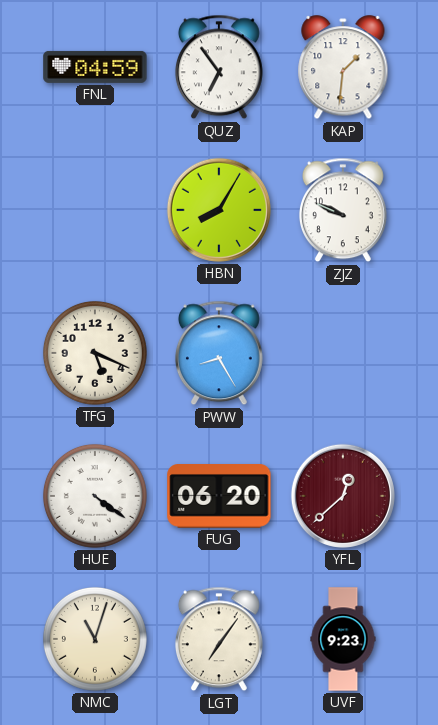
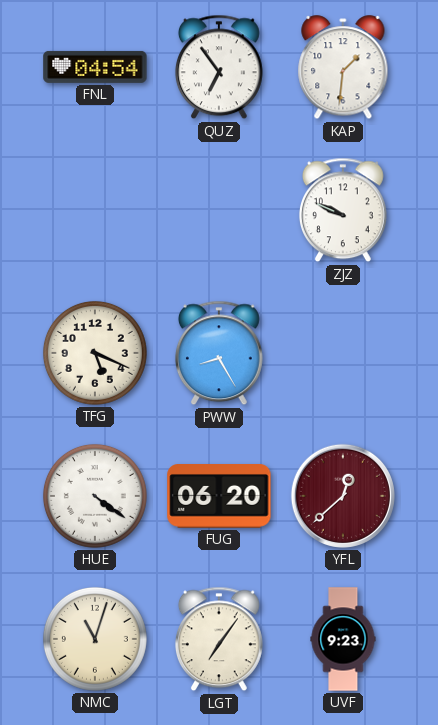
FNL: 04:59 -> 04:54
HBN: 8:05 -> none
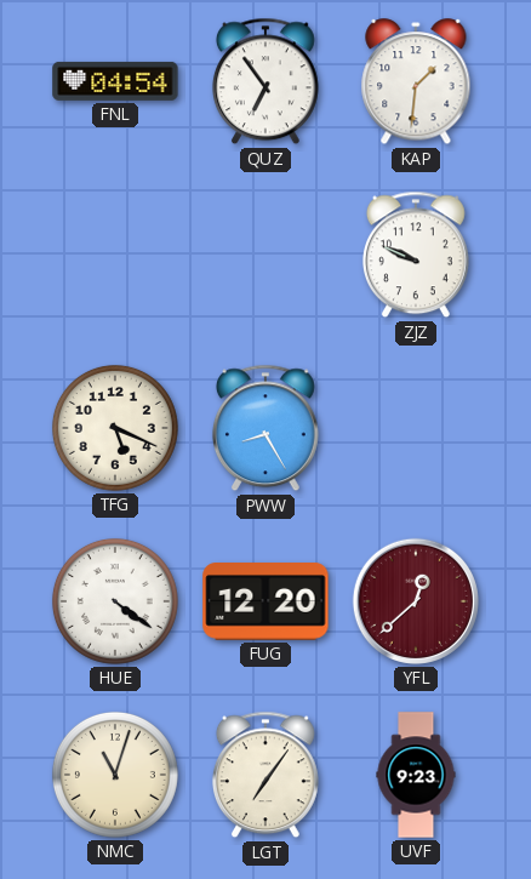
FUG: 06:20 -> 12:20
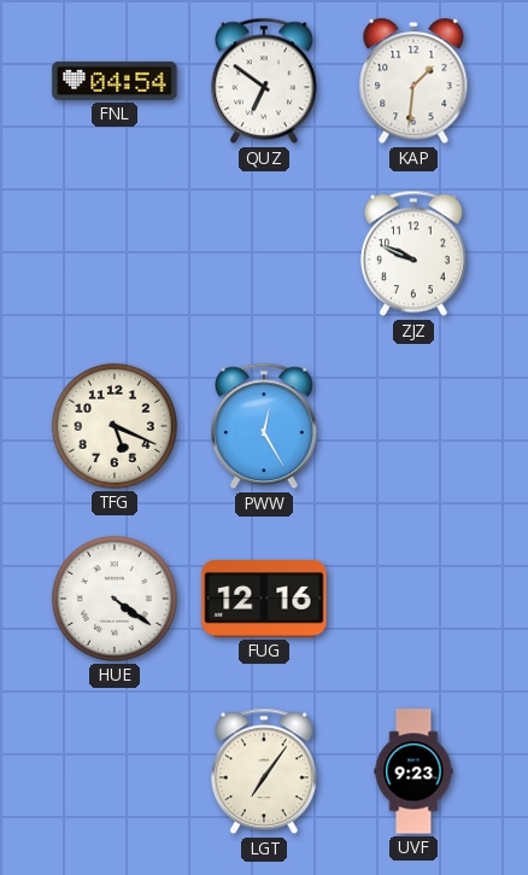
QUZ: 6:54 -> 6:51
PWW: 8:25 -> 12:25
FUG: 12:20 -> 12:16
YFL: 12:38 -> none
NMC: 11:03 -> none
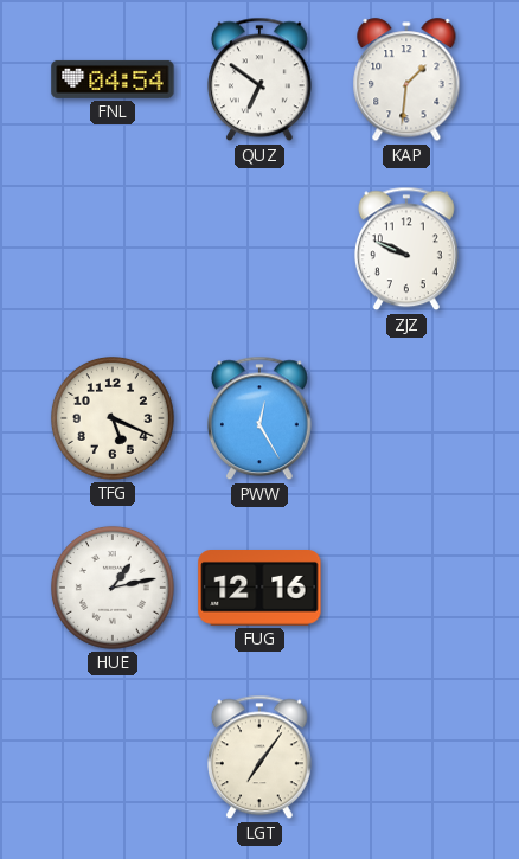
HUE: 4:21 -> 1:13
UVF: 9:23 -> none
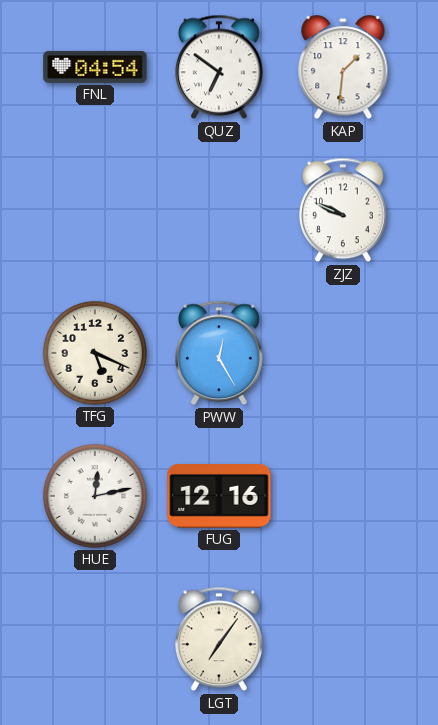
HUE: 1:13 -> 12:13
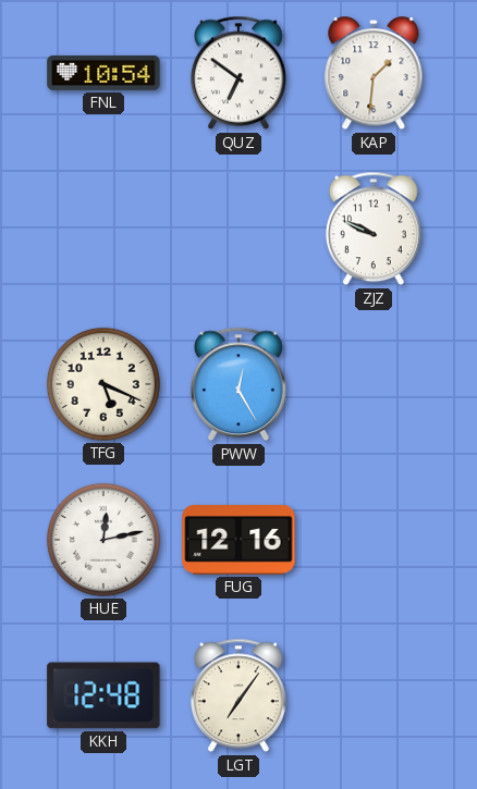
FNL: 04:54 -> 10:54
KKH: none -> 12:48
